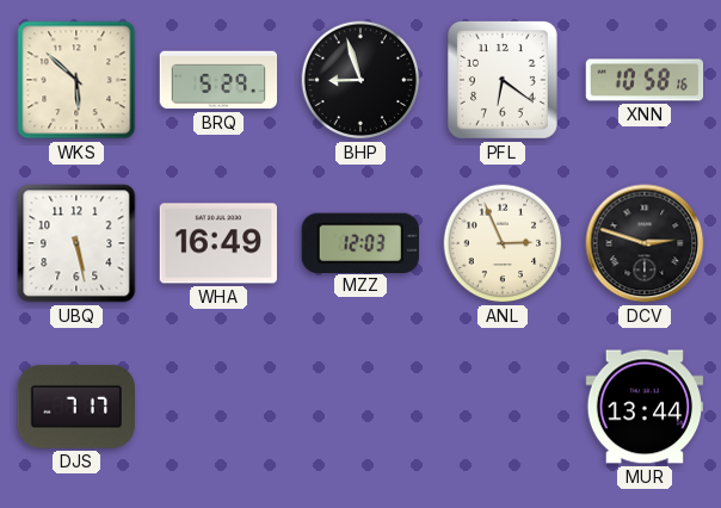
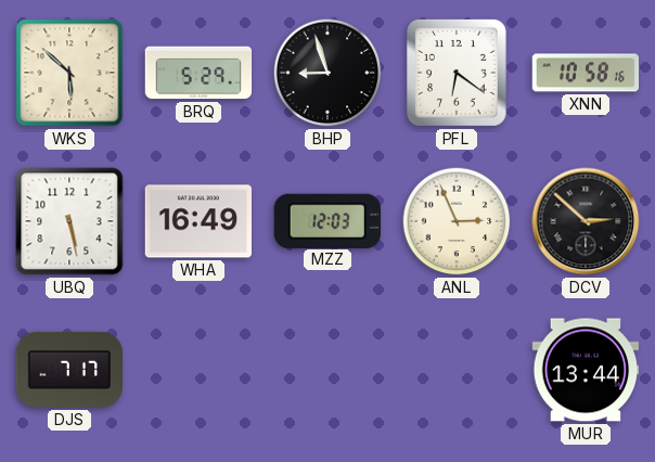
DCV: 2:48 -> 2:52
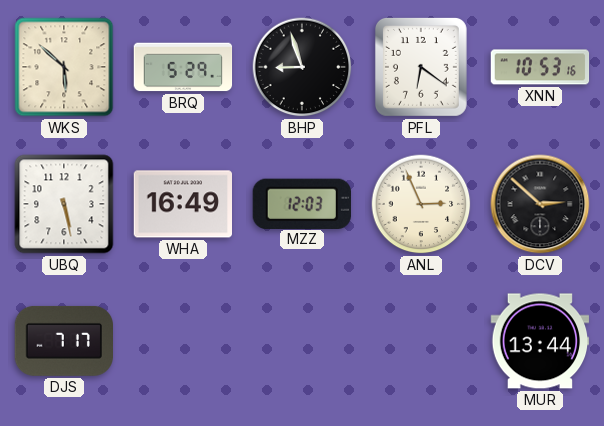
XNN: 10:58 -> 10:53
